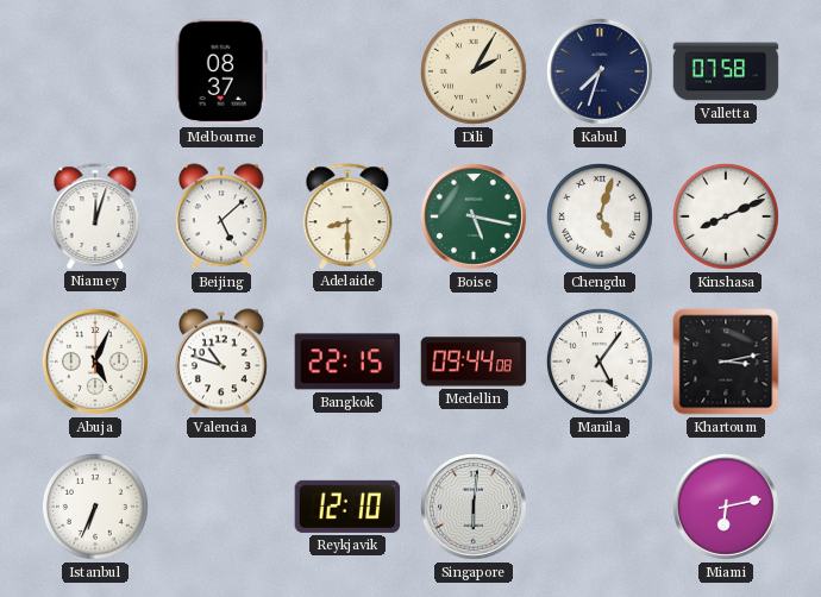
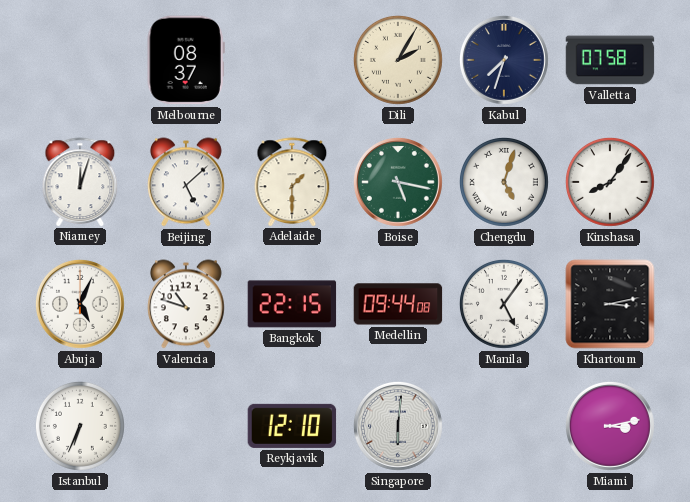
Adelaide: 8:30 -> 1:30
Kinshasa: 8:11 -> 8:06
Miami: 6:13 -> 3:13
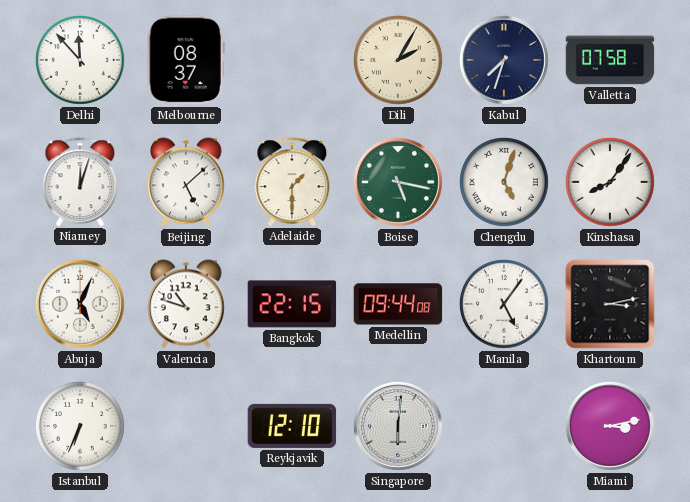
Delhi: none -> 11:53
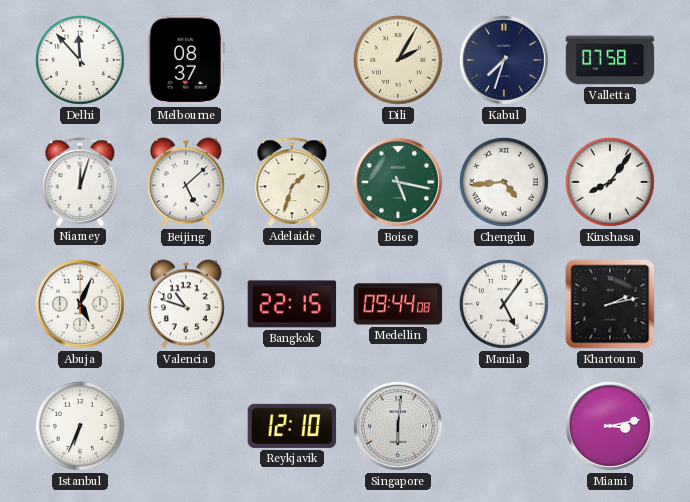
Adelaide: 1:30 -> 1:33
Chengdu: 5:03 -> 4:44
Khartoum: 3:13 -> 2:13
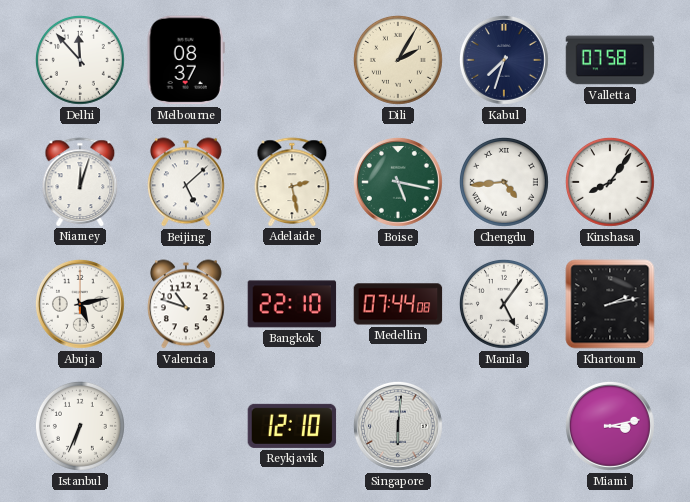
Adelaide: 1:33 -> 2:28
Abuja: 5:04 -> 5:13
Bangkok: 22:15 -> 22:10
Medellin: 09:44 -> 07:44
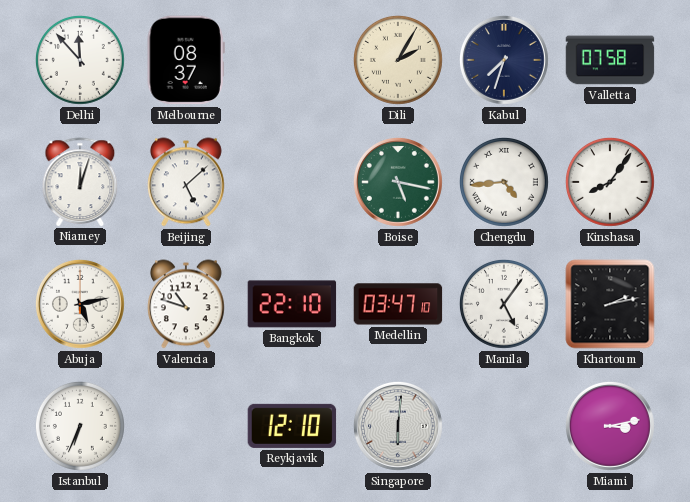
Adelaide: 2:28 -> none
Medellin: 07:44 -> 03:47
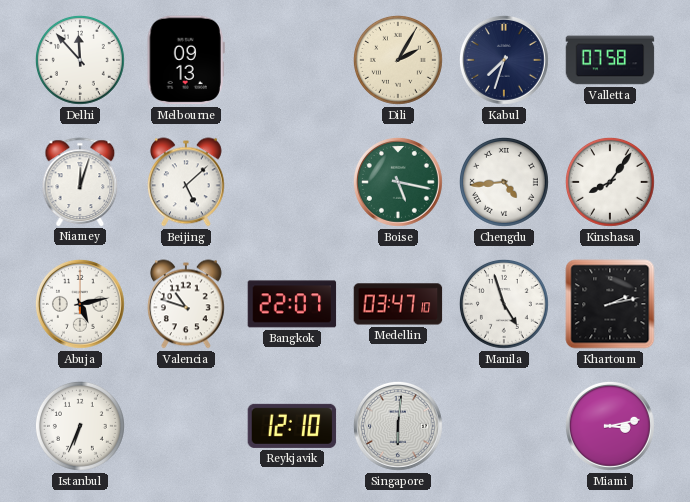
Melbourne: 08:37 -> 09:13
Bangkok: 22:10 -> 22:07
Manila: 5:06 -> 4:57
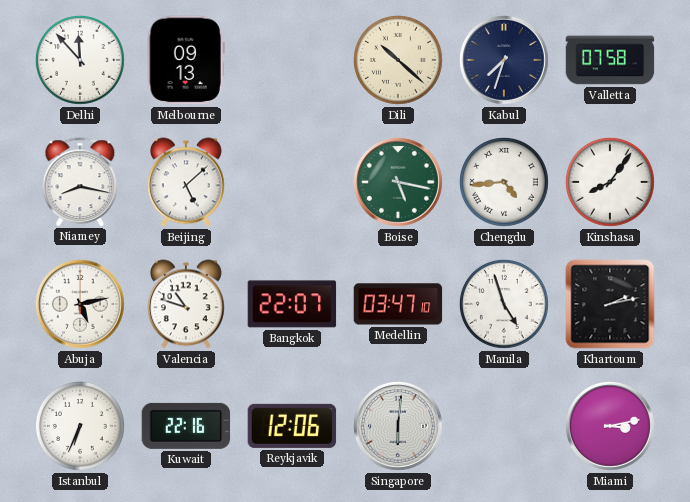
Dili: 2:05 -> 10:22
Niamey: 12:03 -> 8:17
Kuwait: none -> 22:16
Reykjavik: 12:10 -> 12:06
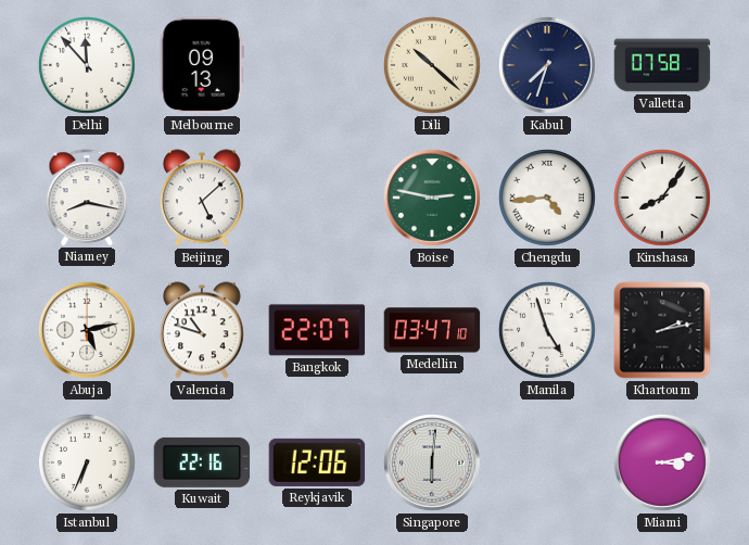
Boise: 5:17 -> 2:47
